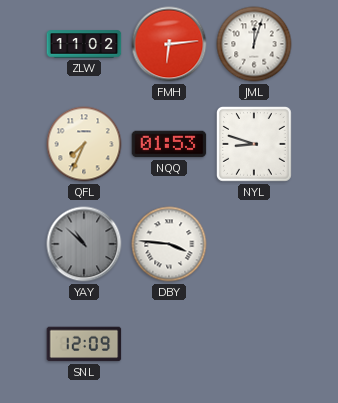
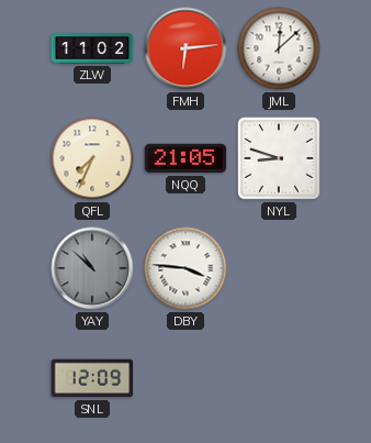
JML: 12:03 -> 12:08
NQQ: 01:53 -> 21:05
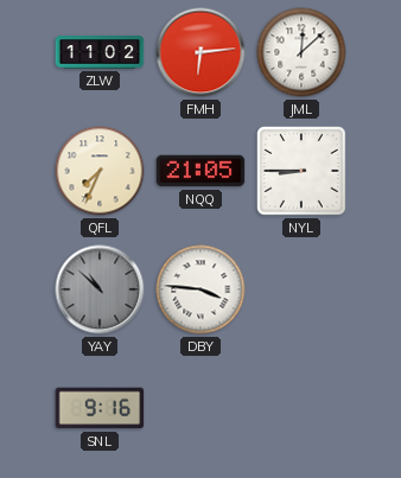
NYL: 8:48 -> 8:45
SNL: 12:09 -> 9:16
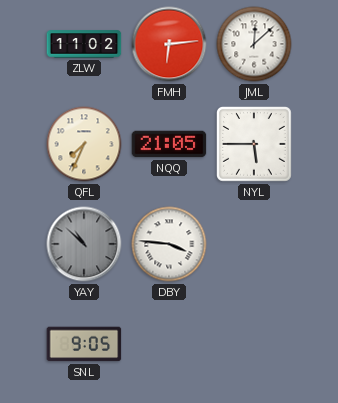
NYL: 8:45 -> 5:45
SNL: 9:16 -> 9:05
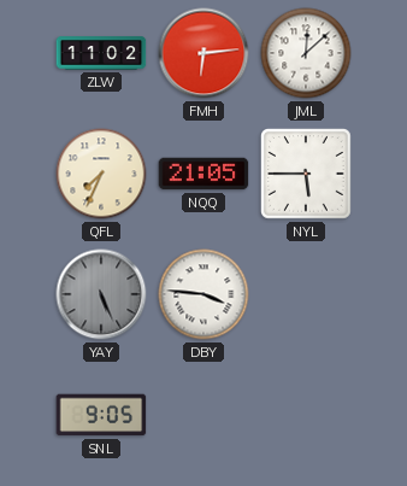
YAY: 10:52 -> 5:26
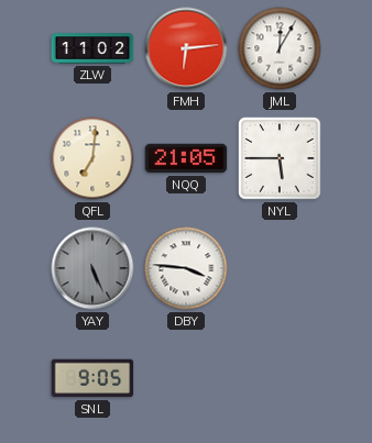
JML: 12:08 -> 12:05
QFL: 7:34 -> 7:01
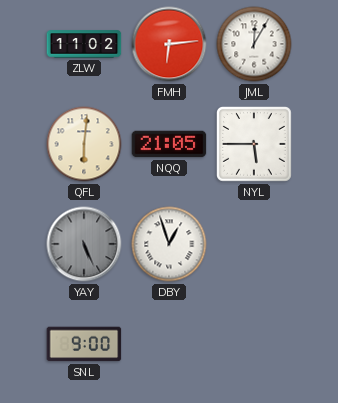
QFL: 7:01 -> 6:01
DBY: 3:46 -> 12:57
SNL: 9:05 -> 9:00
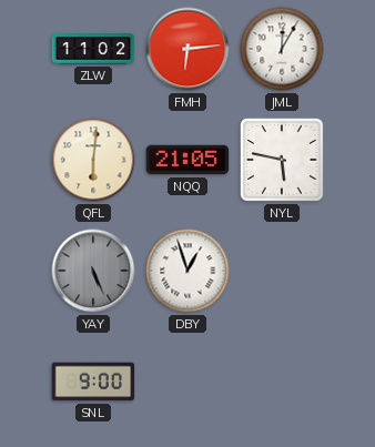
NYL: 5:45 -> 5:47
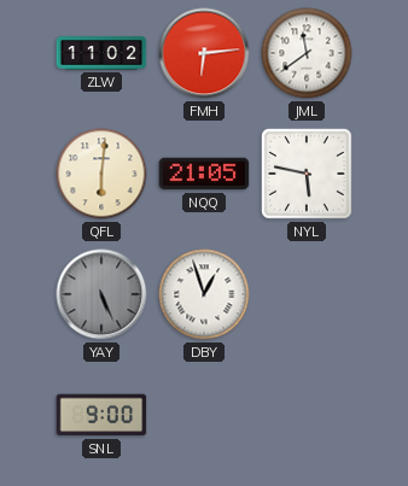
JML: 12:05 -> 11:39
